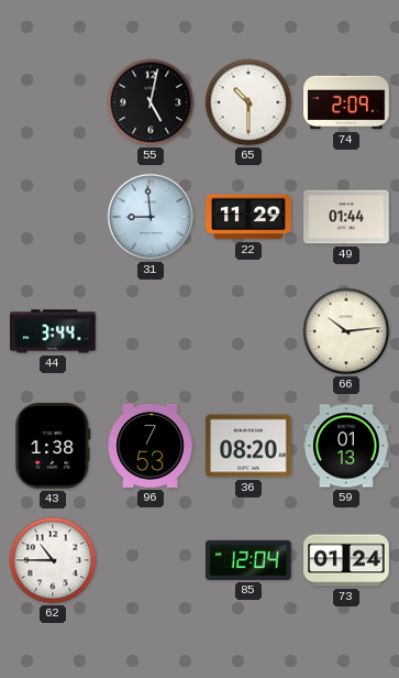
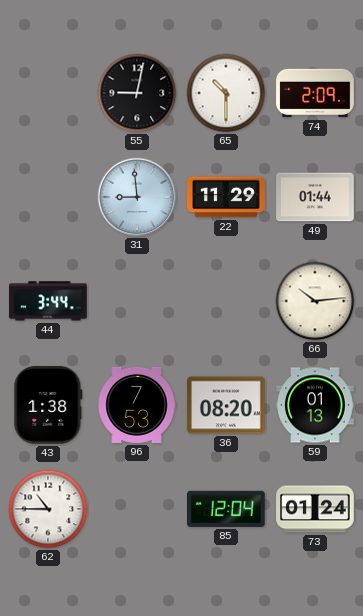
55: 5:02 -> 9:02
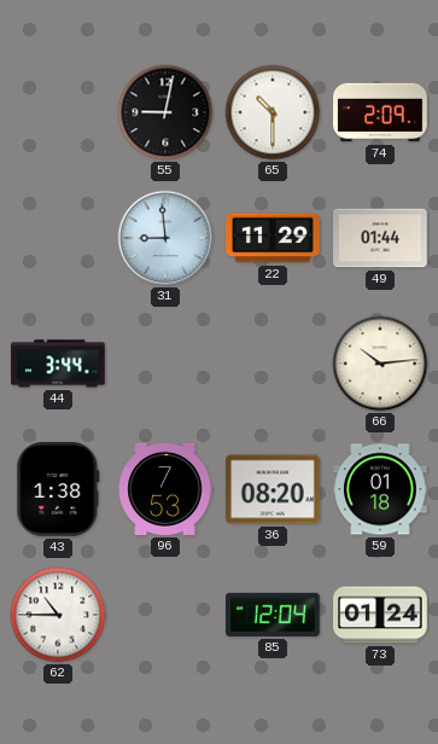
59: 01:13 -> 01:18
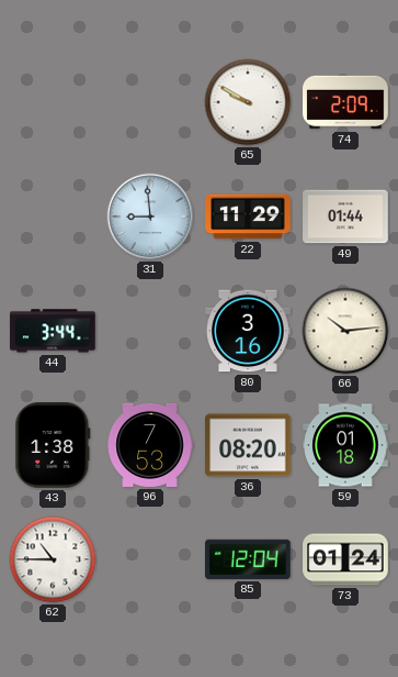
55: 9:02 -> none
65: 10:30 -> 9:50
80: none -> 3:16
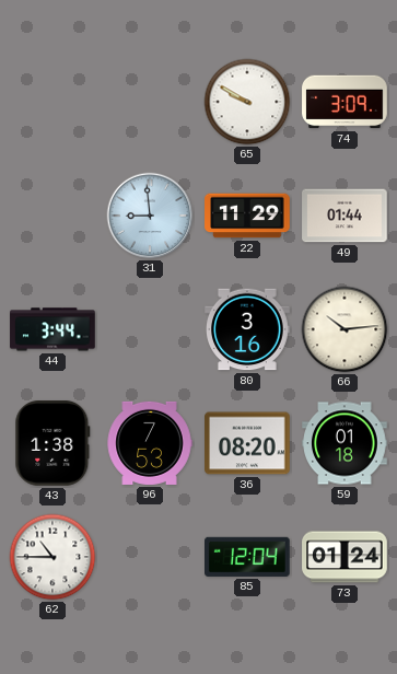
74: 2:09 -> 3:09
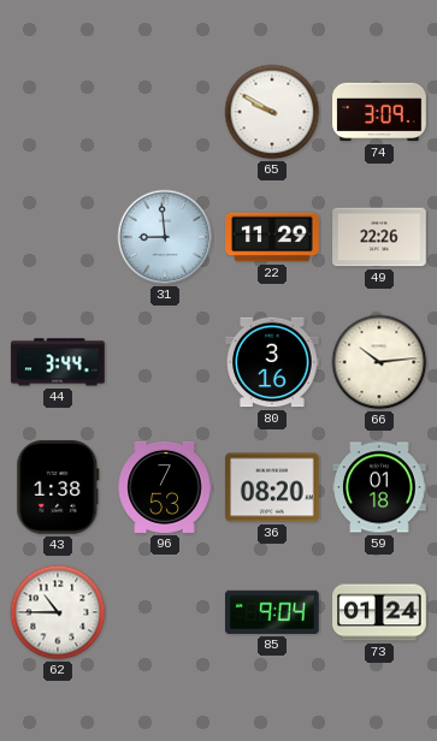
49: 01:44 -> 22:26
85: 12:04 -> 9:04
